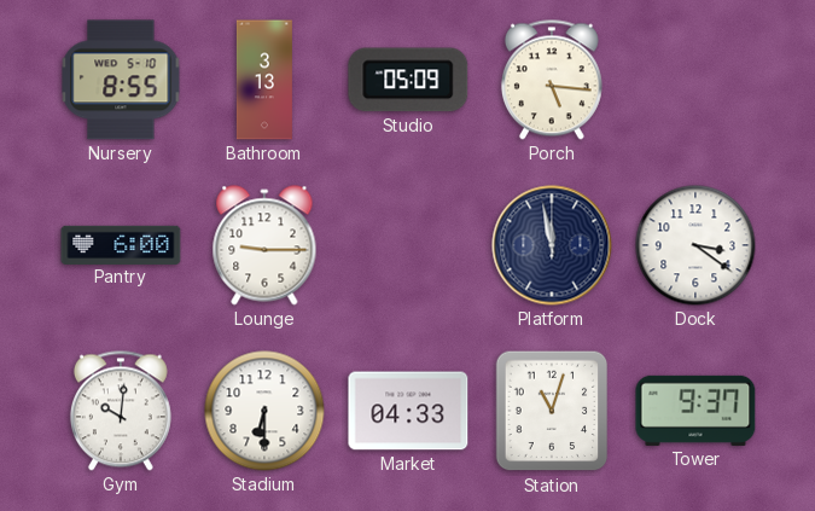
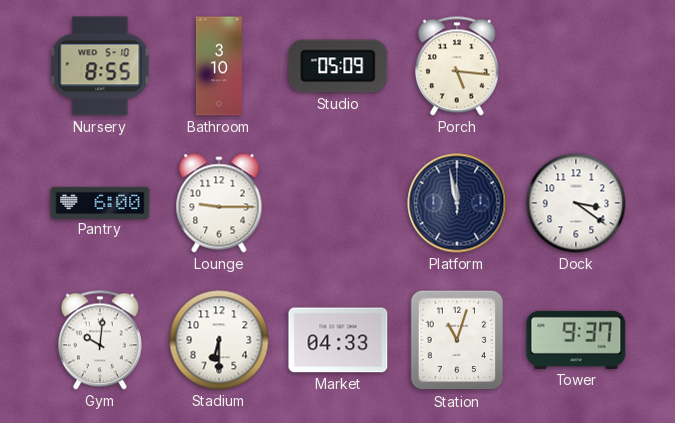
Bathroom: 3:13 -> 3:10
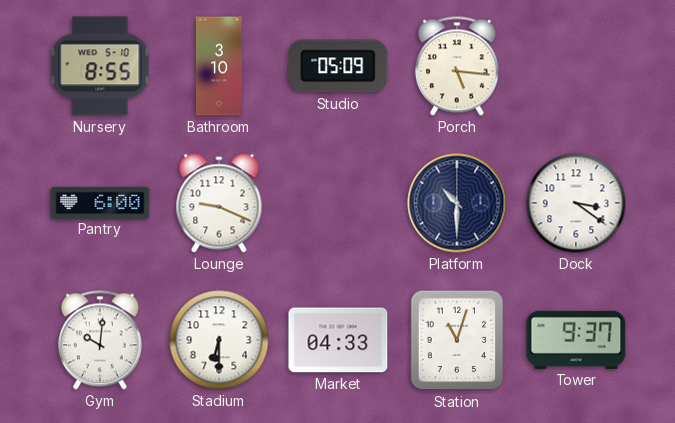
Lounge: 9:15 -> 9:19
Platform: 11:58 -> 10:30
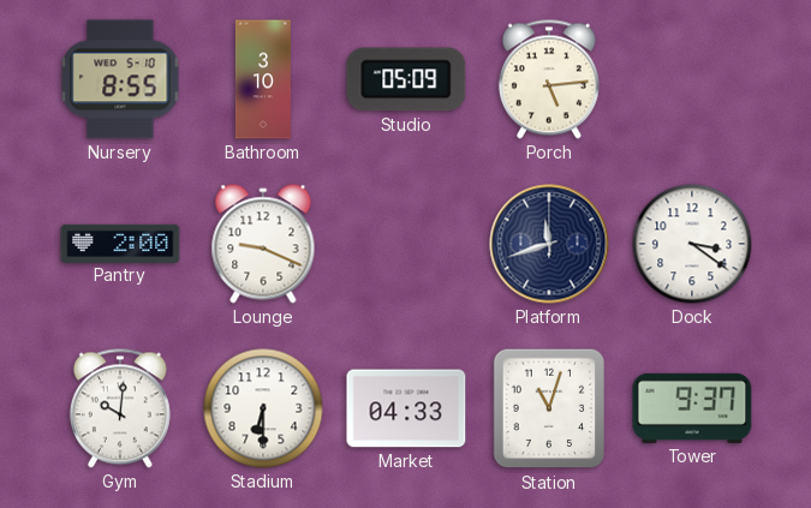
Porch: 5:16 -> 5:14
Pantry: 6:00 -> 2:00
Platform: 10:30 -> 11:42
